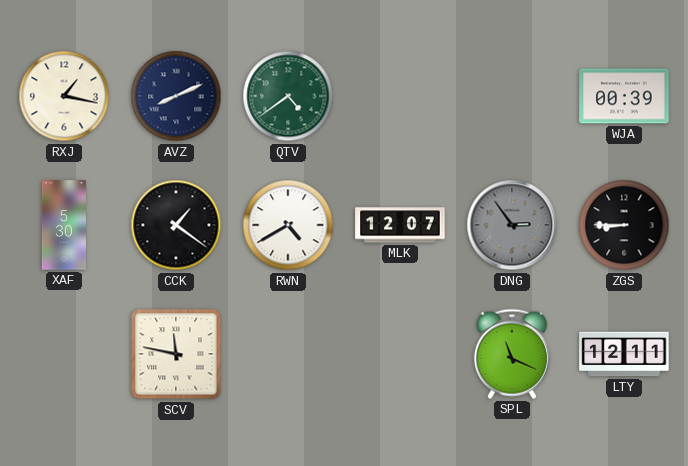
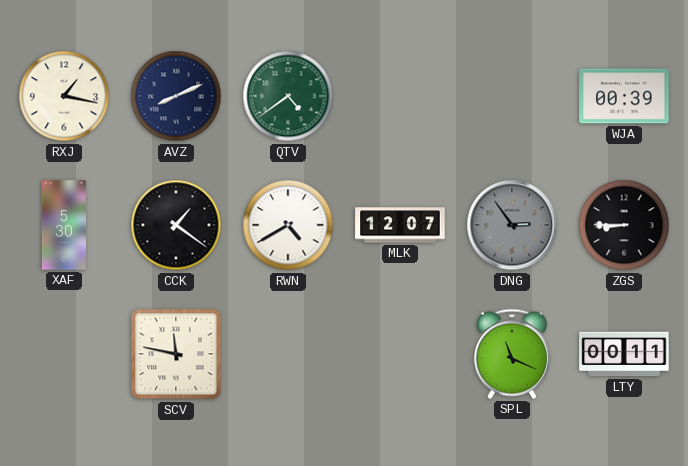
LTY: 12:11 -> 00:11
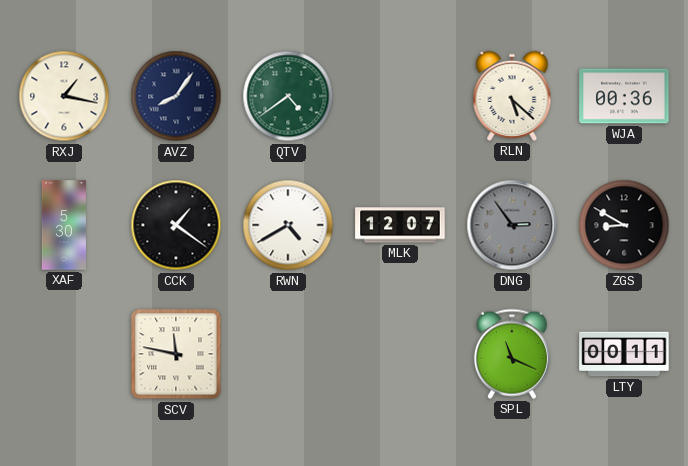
AVZ: 8:11 -> 8:06
RLN: none -> 5:22
WJA: 00:39 -> 00:36
ZGS: 8:45 -> 8:50
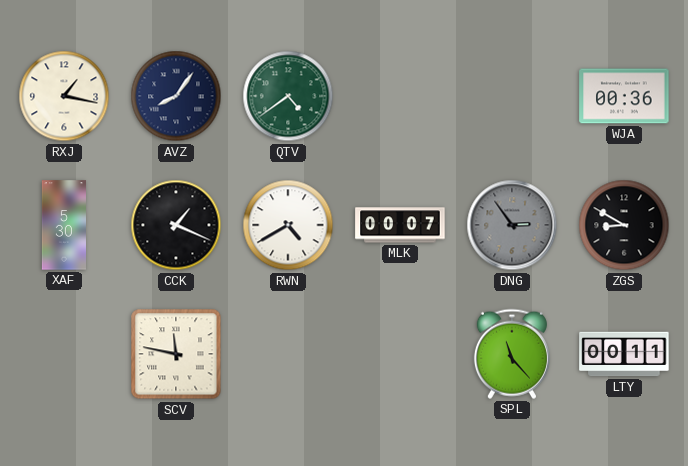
RLN: 5:22 -> none
CCK: 1:21 -> 1:19
MLK: 12:07 -> 00:07
SPL: 11:19 -> 11:23
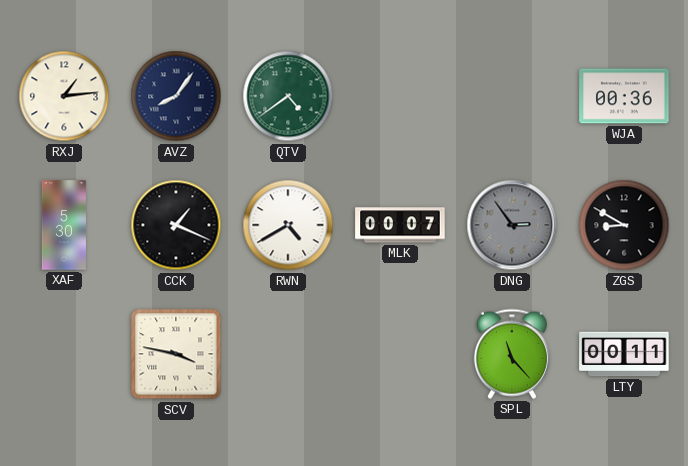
RXJ: 1:17 -> 1:14
SCV: 11:47 -> 3:47
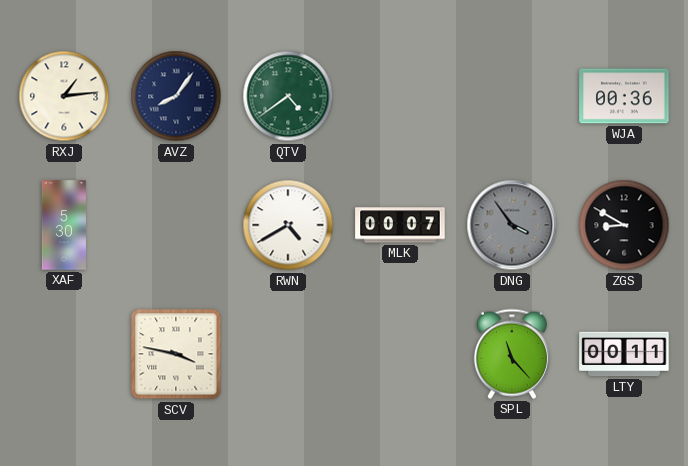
CCK: 1:19 -> none
DNG: 2:54 -> 3:54
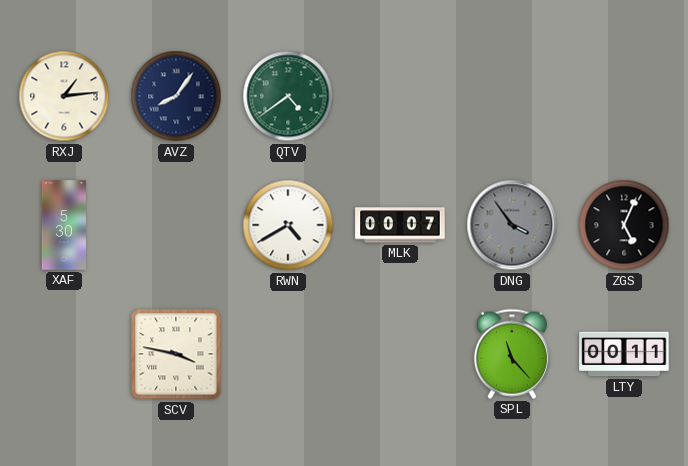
WJA: 00:36 -> none
ZGS: 8:50 -> 5:04
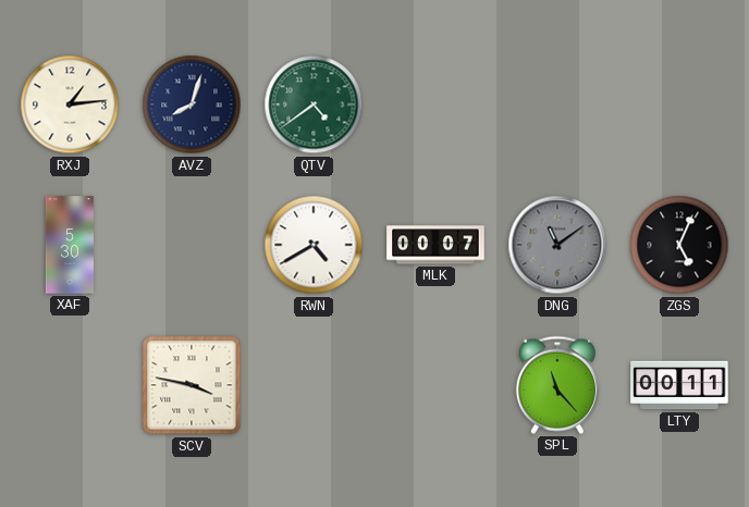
AVZ: 8:06 -> 8:03
DNG: 3:54 -> 11:09
